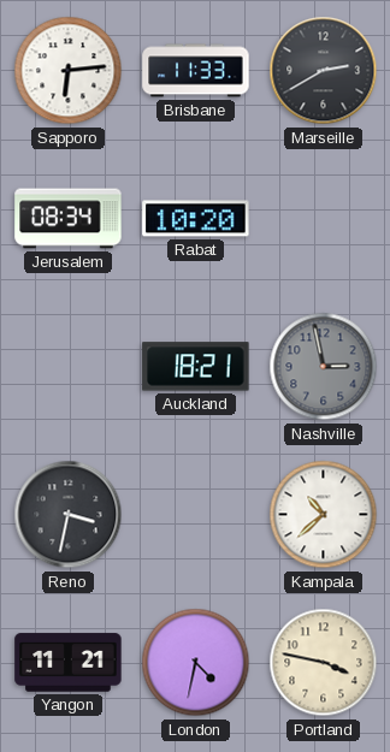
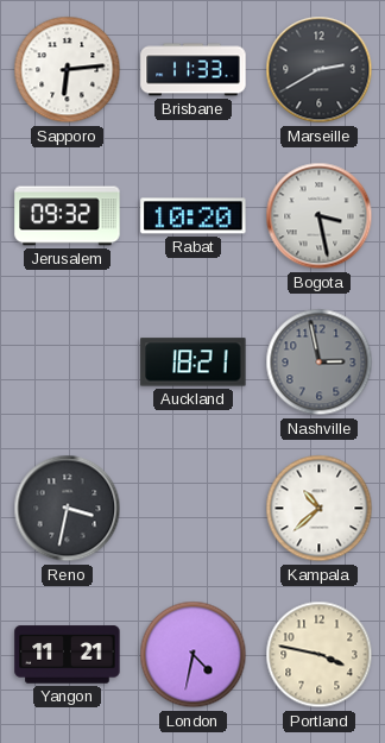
Jerusalem: 08:34 -> 09:32
Bogota: none -> 3:28
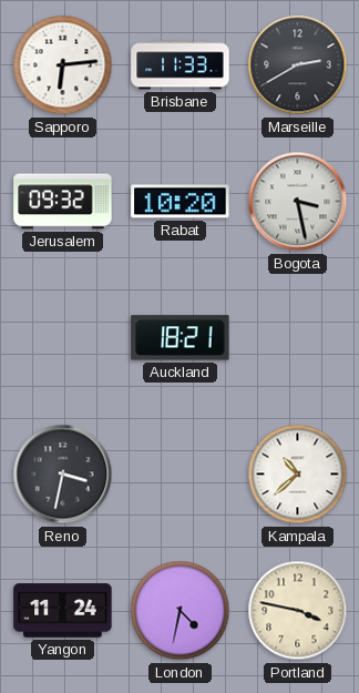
Nashville: 2:58 -> none
Yangon: 11:21 -> 11:24
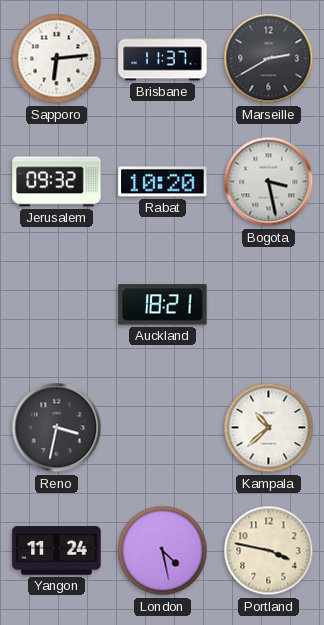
Brisbane: 11:33 -> 11:37
London: 4:32 -> 4:28
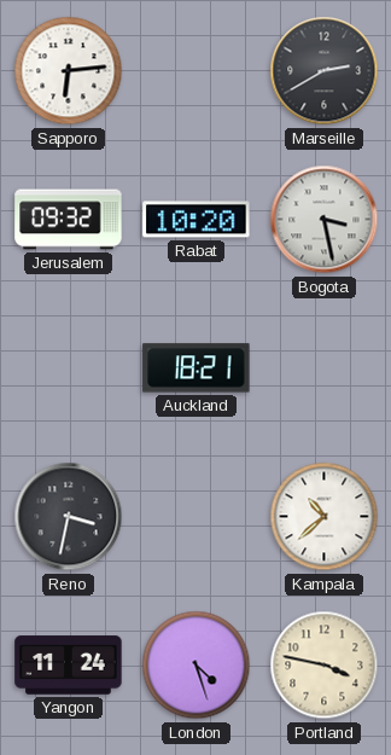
Brisbane: 11:37 -> none
London: 4:28 -> 4:27
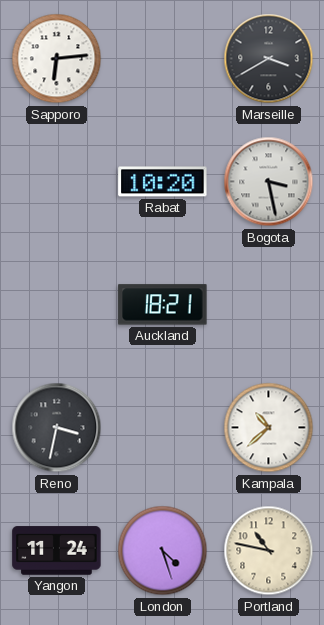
Marseille: 2:40 -> 3:40
Jerusalem: 09:32 -> none
Portland: 3:47 -> 10:47
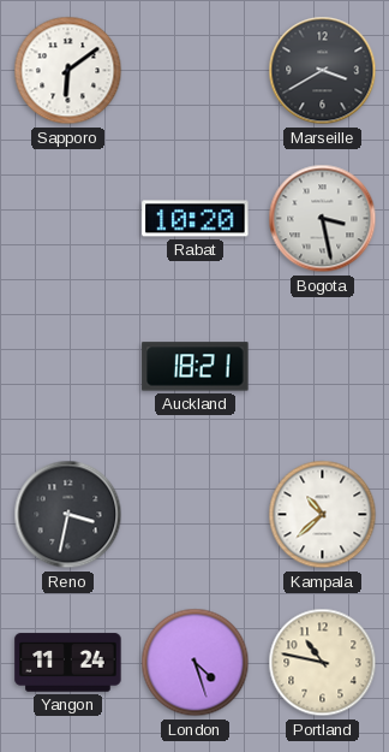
Sapporo: 6:14 -> 6:09
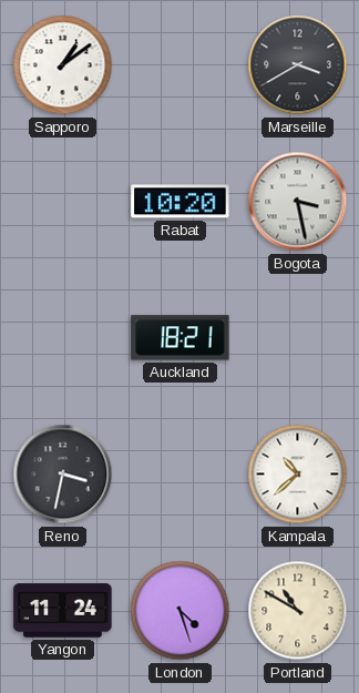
Sapporo: 6:09 -> 1:09
Portland: 10:47 -> 10:50
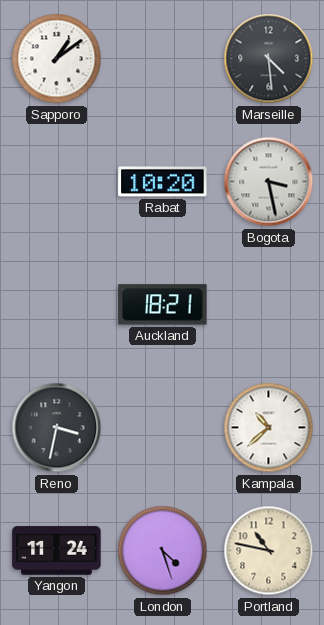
Marseille: 3:40 -> 4:29
Portland: 10:50 -> 10:47
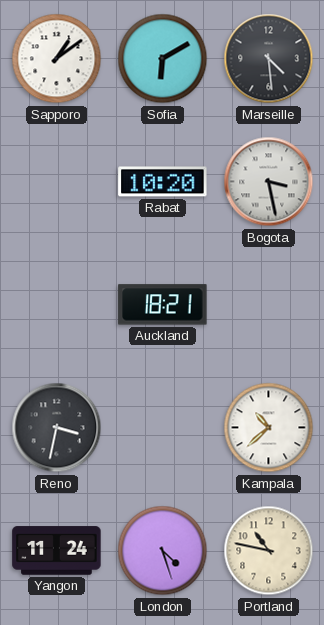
Sofia: none -> 6:10
